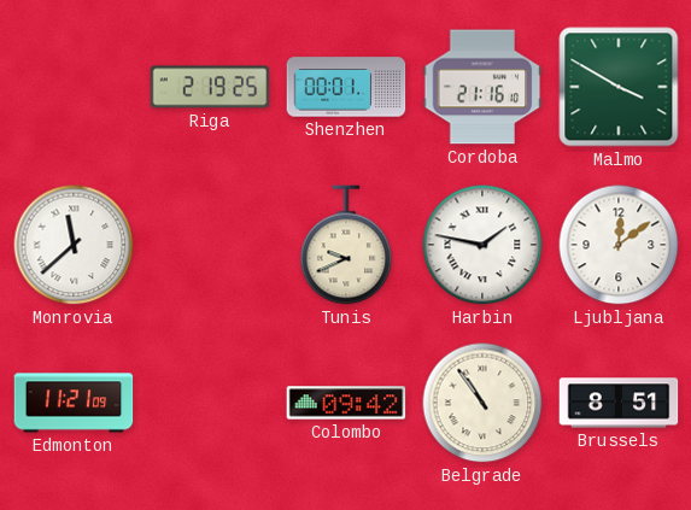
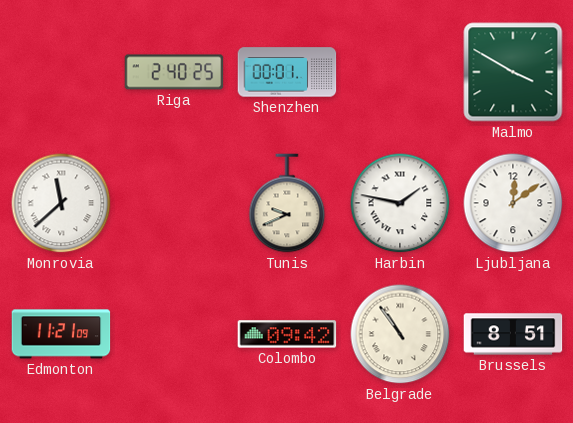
Riga: 2:19 -> 2:40
Cordoba: 21:16 -> none
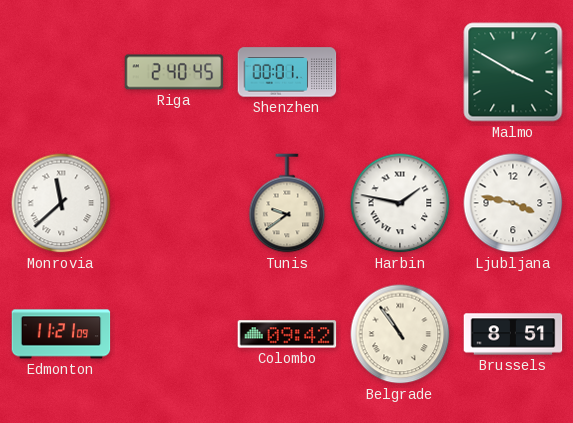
Riga: 2:40:25 -> 2:40:45
Tunis: 9:41 -> 9:39
Ljubljana: 12:09 -> 3:47
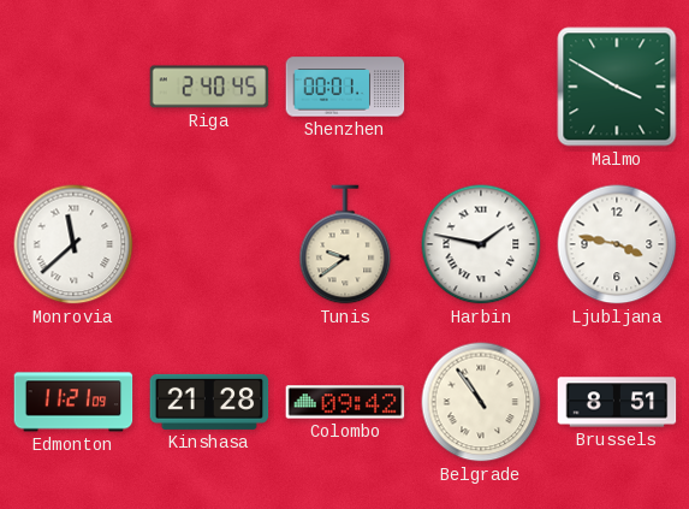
Kinshasa: none -> 21:28
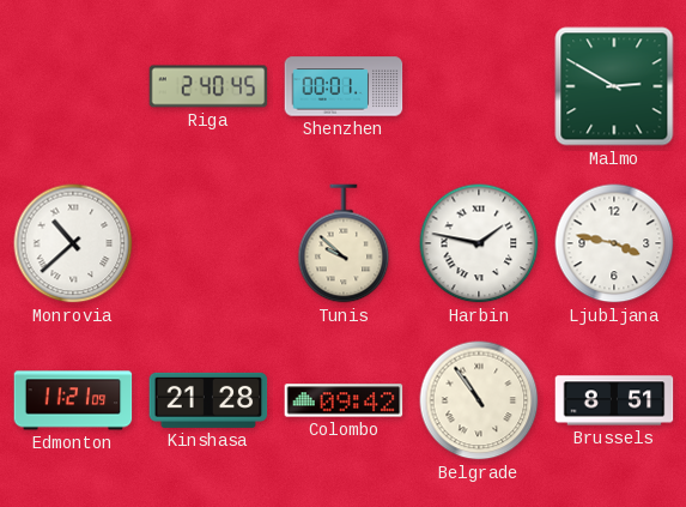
Malmo: 3:50 -> 2:50
Monrovia: 11:38 -> 10:38
Tunis: 9:39 -> 9:52
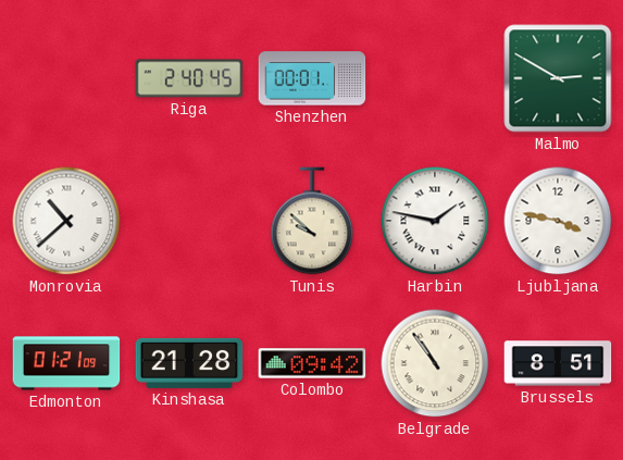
Edmonton: 11:21 -> 01:21
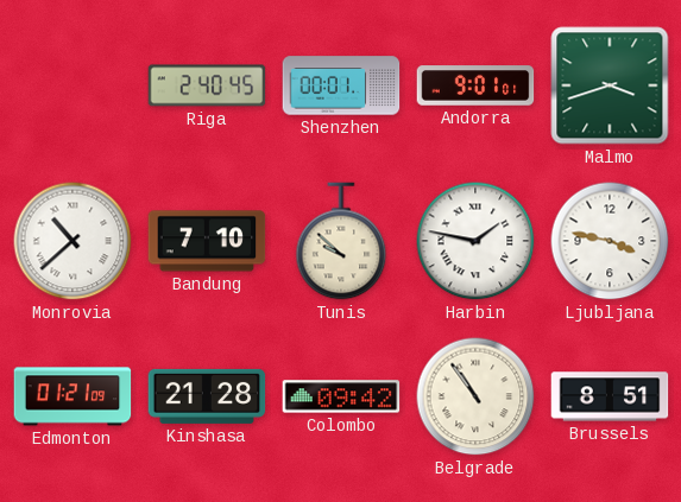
Andorra: none -> 9:01
Malmo: 2:50 -> 3:42
Bandung: none -> 7:10
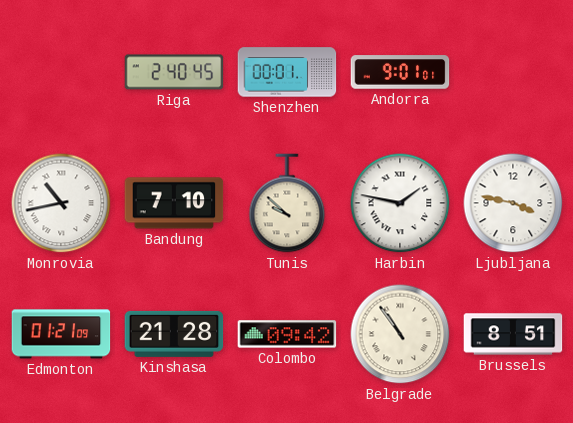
Malmo: 3:42 -> none
Monrovia: 10:38 -> 10:43
